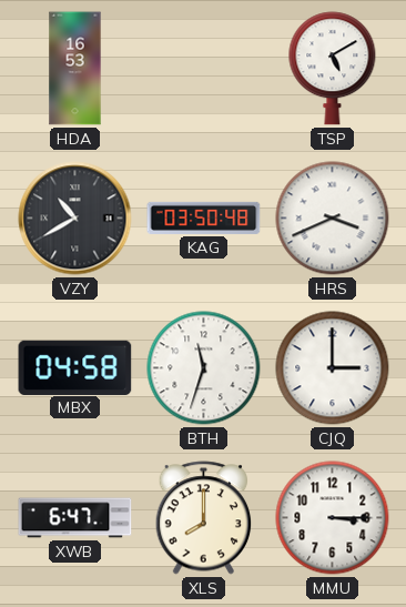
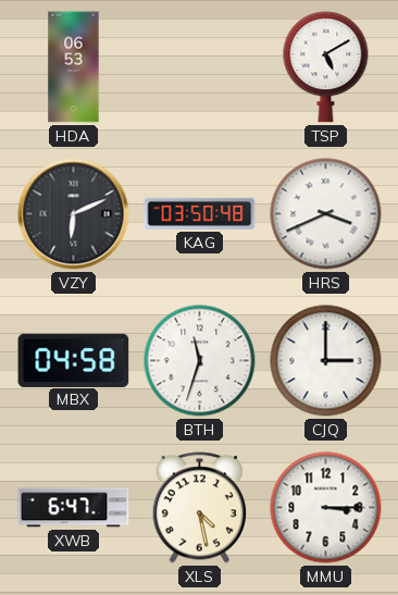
HDA: 16:53 -> 06:53
VZY: 10:40 -> 6:11
XLS: 8:00 -> 4:28
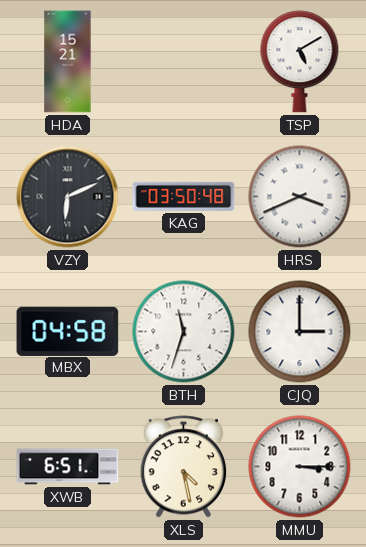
HDA: 06:53 -> 15:21
XWB: 6:47 -> 6:51
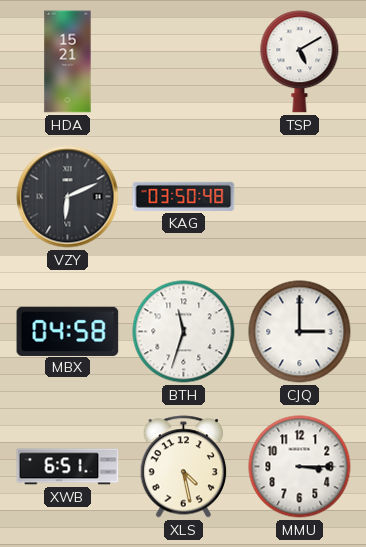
HRS: 3:41 -> none
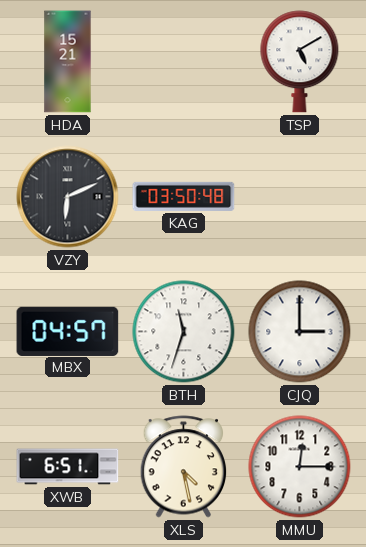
MBX: 04:58 -> 04:57
MMU: 3:15 -> 12:15
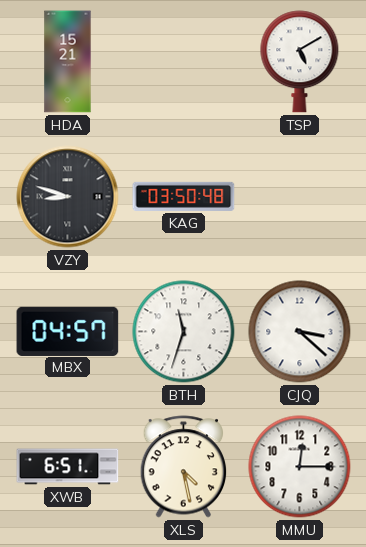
VZY: 6:11 -> 8:48
CJQ: 3:00 -> 3:22
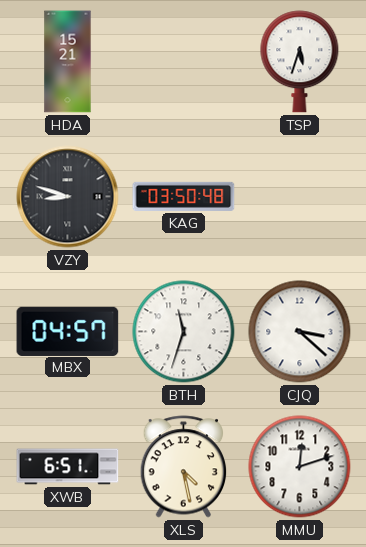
TSP: 5:10 -> 5:33
MMU: 12:15 -> 12:12
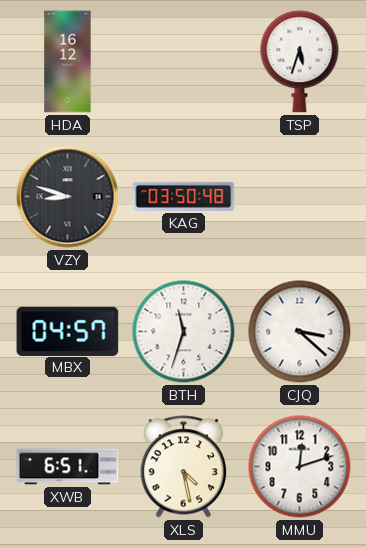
HDA: 15:21 -> 16:12
